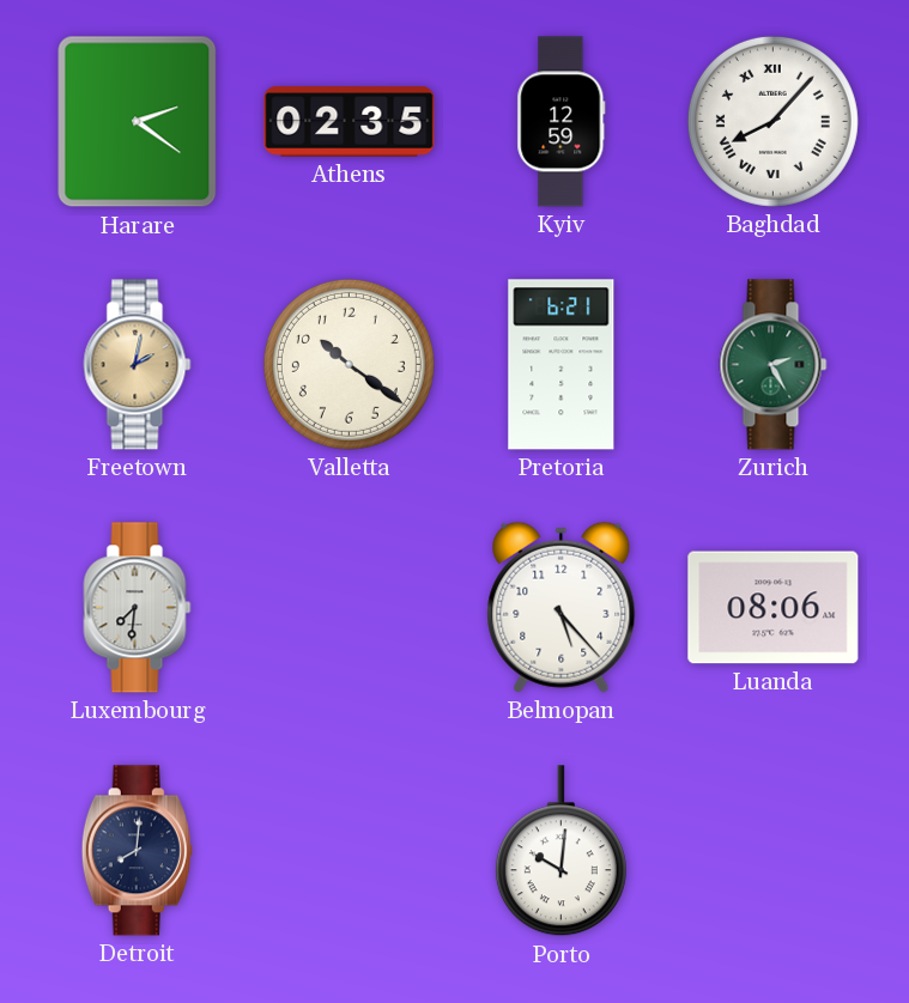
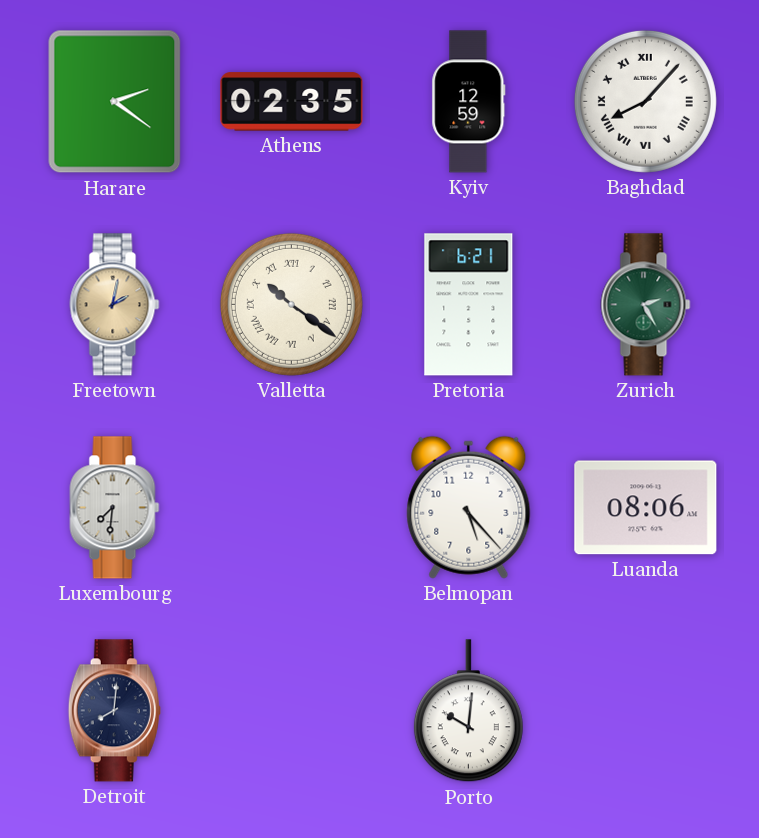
Valletta numerals: Arabic -> Roman
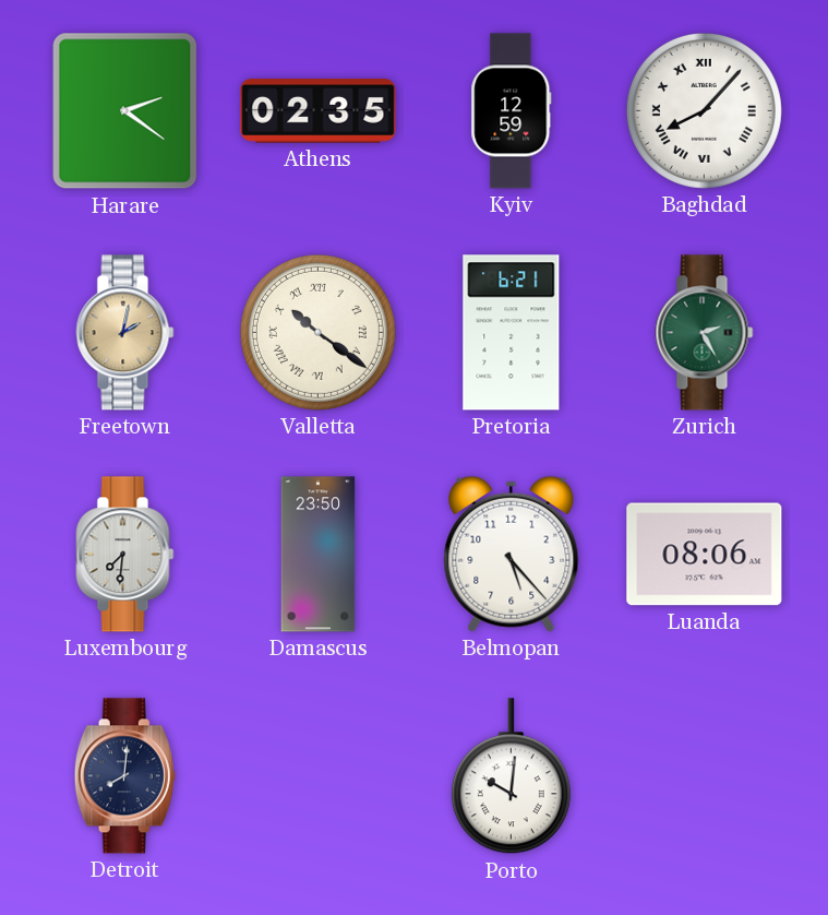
Damascus: none -> 23:50
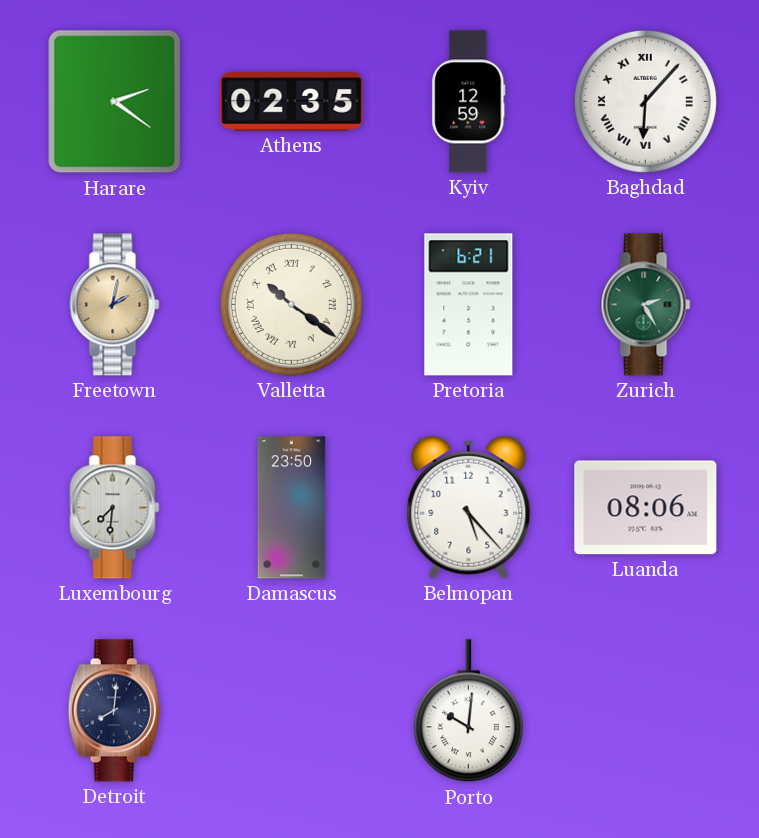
Baghdad: 8:07 -> 6:07
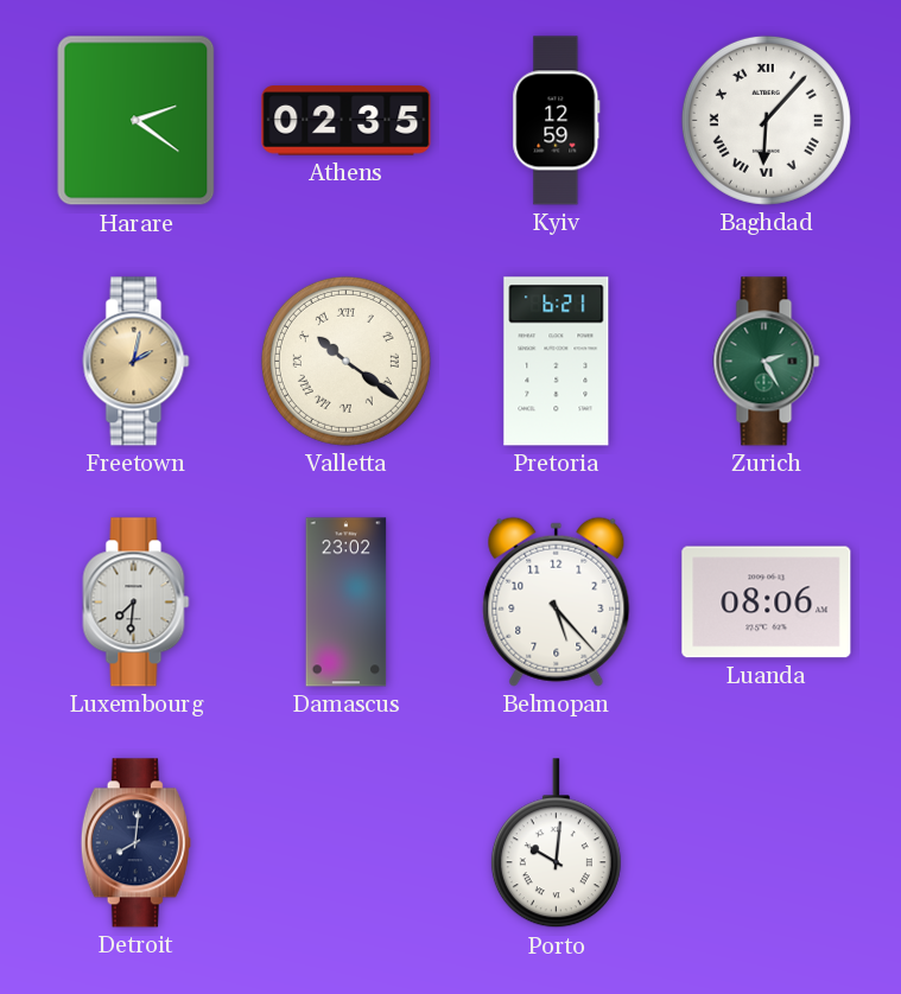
Damascus: 23:50 -> 23:02
